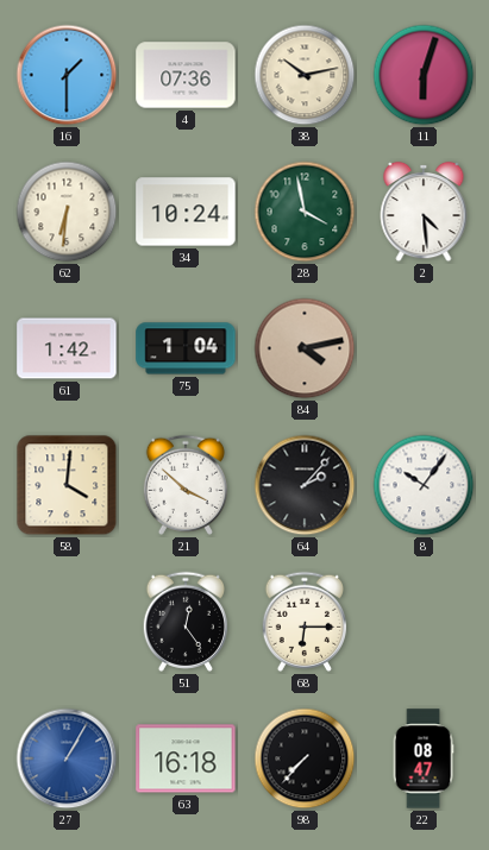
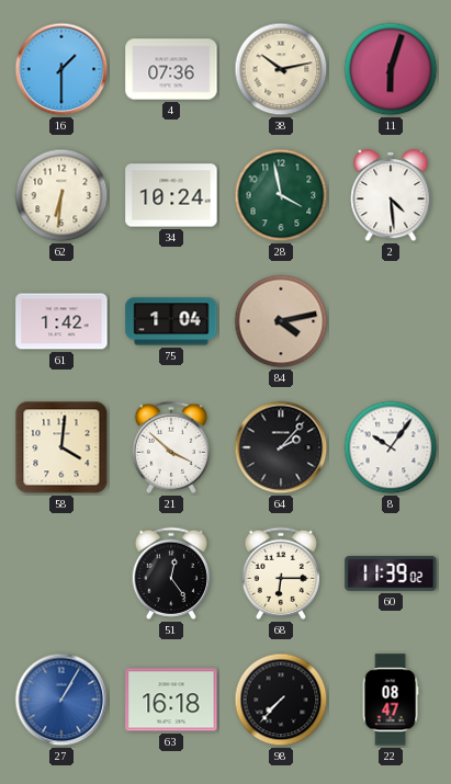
60: none -> 11:39
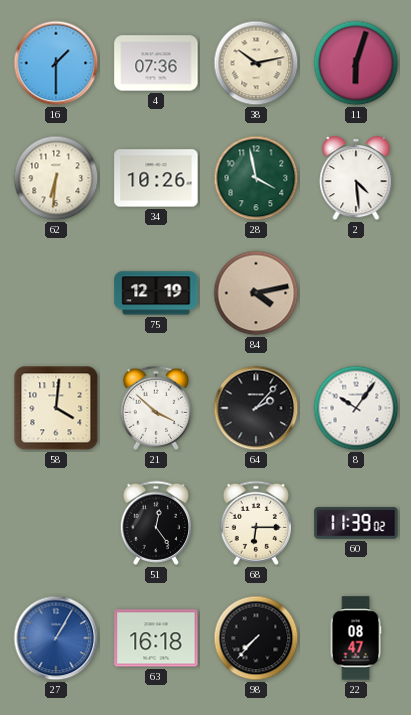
34: 10:24 -> 10:26
61: 1:42 -> none
75: 1:04 -> 12:19
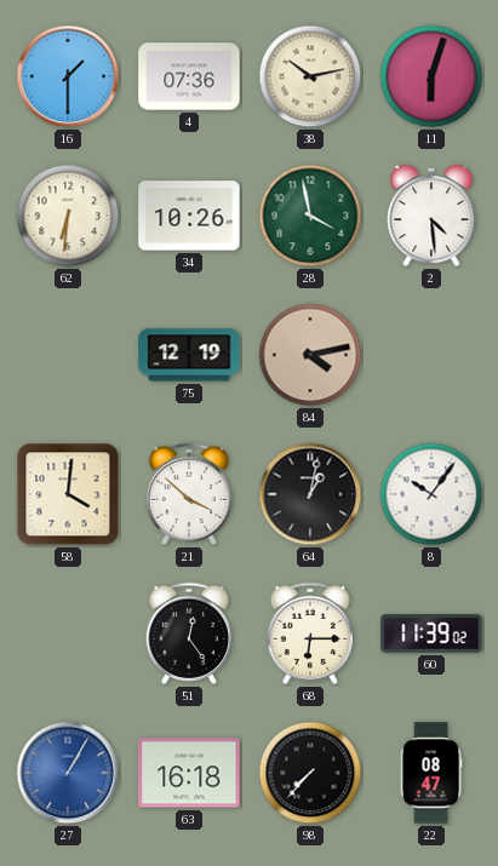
64: 2:07 -> 1:02
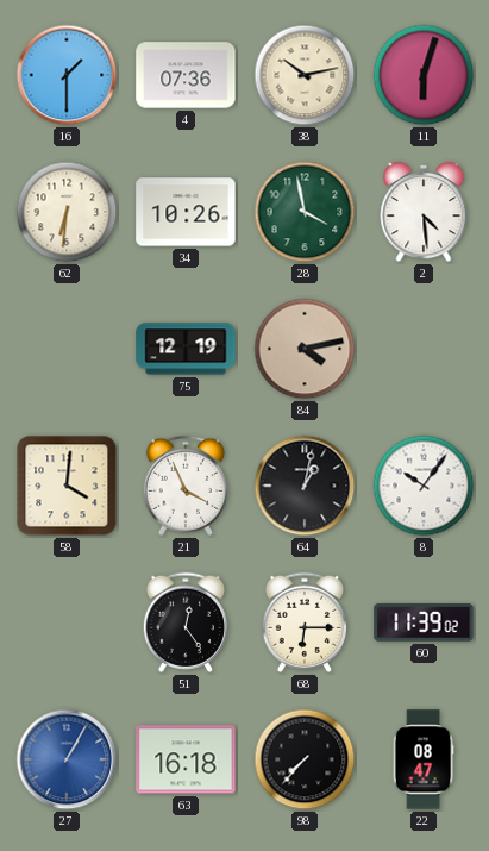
21: 3:52 -> 3:56
